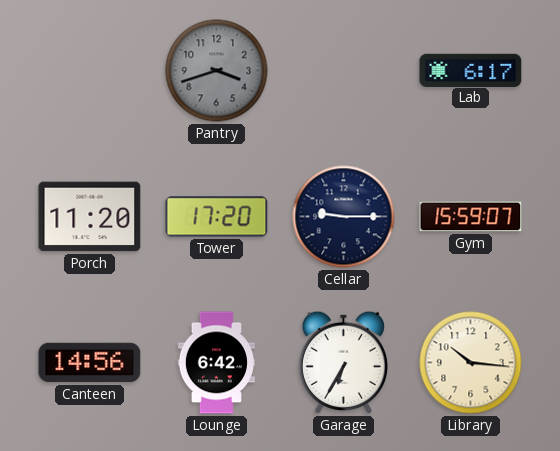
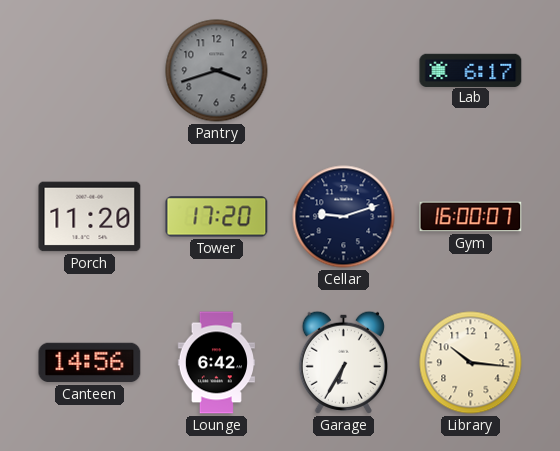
Cellar: 9:15 -> 9:12
Gym: 15:59 -> 16:00
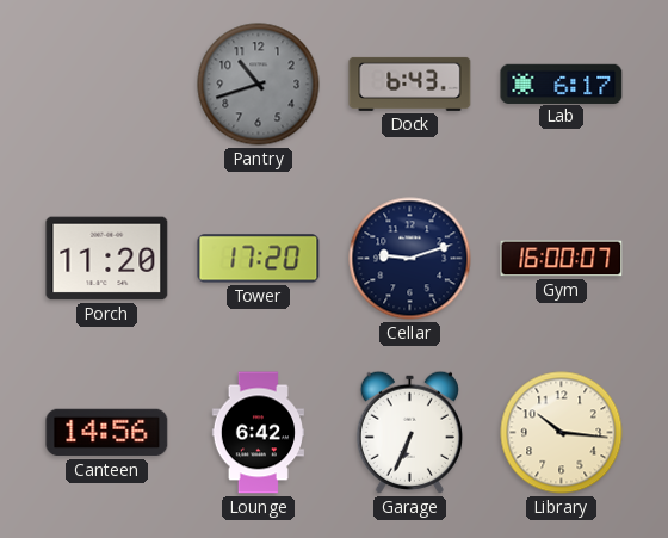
Pantry: 3:42 -> 10:42
Dock: none -> 6:43
Garage: 6:35 -> 6:34
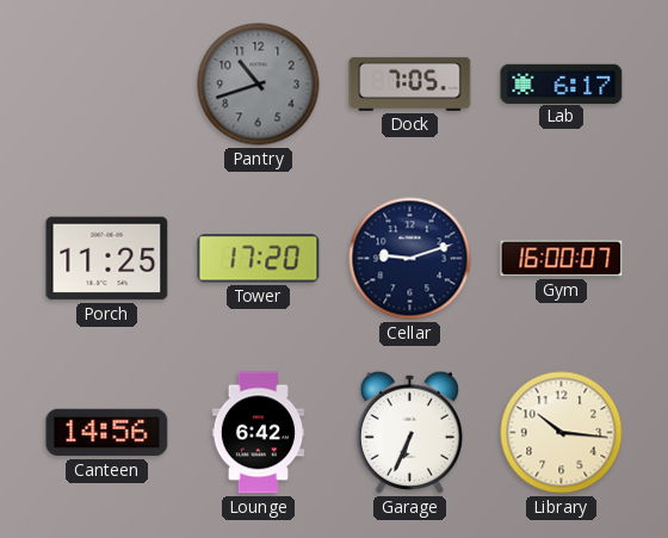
Dock: 6:43 -> 7:05
Porch: 11:20 -> 11:25
